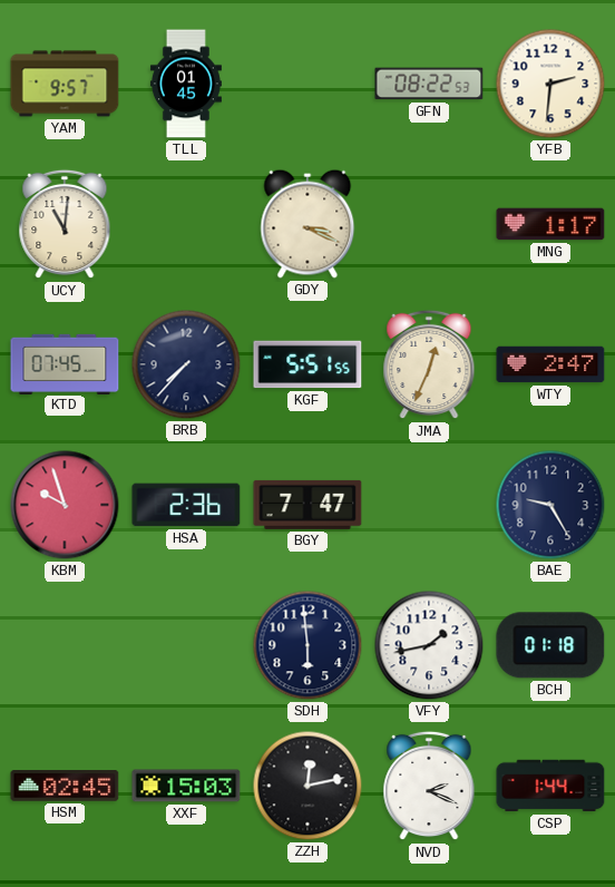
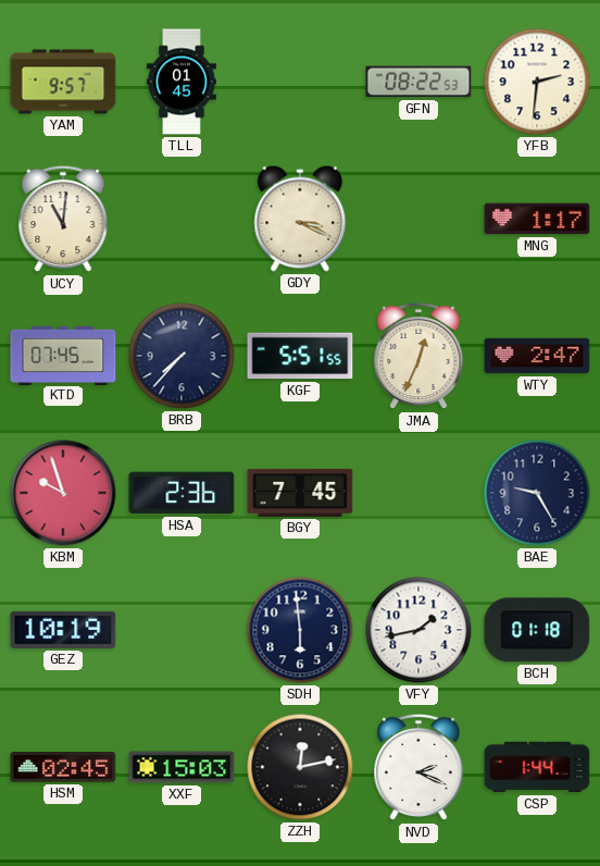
BGY: 7:47 -> 7:45
GEZ: none -> 10:19
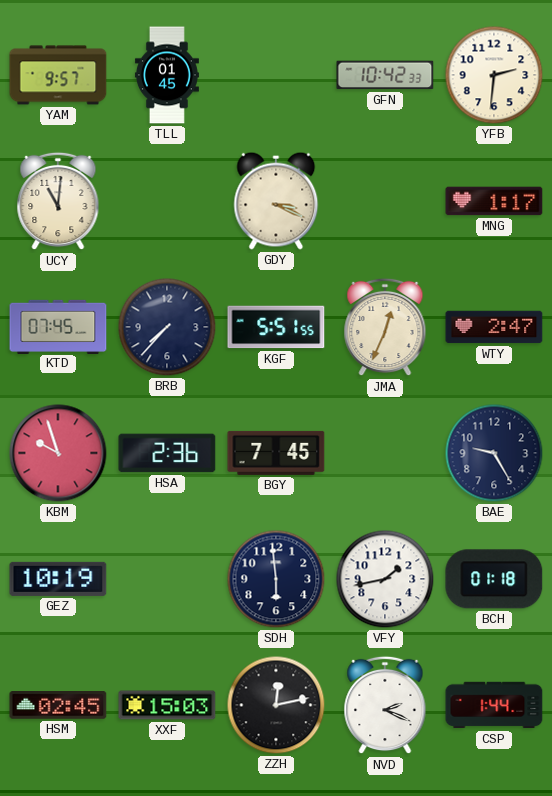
GFN: 08:22 -> 10:42
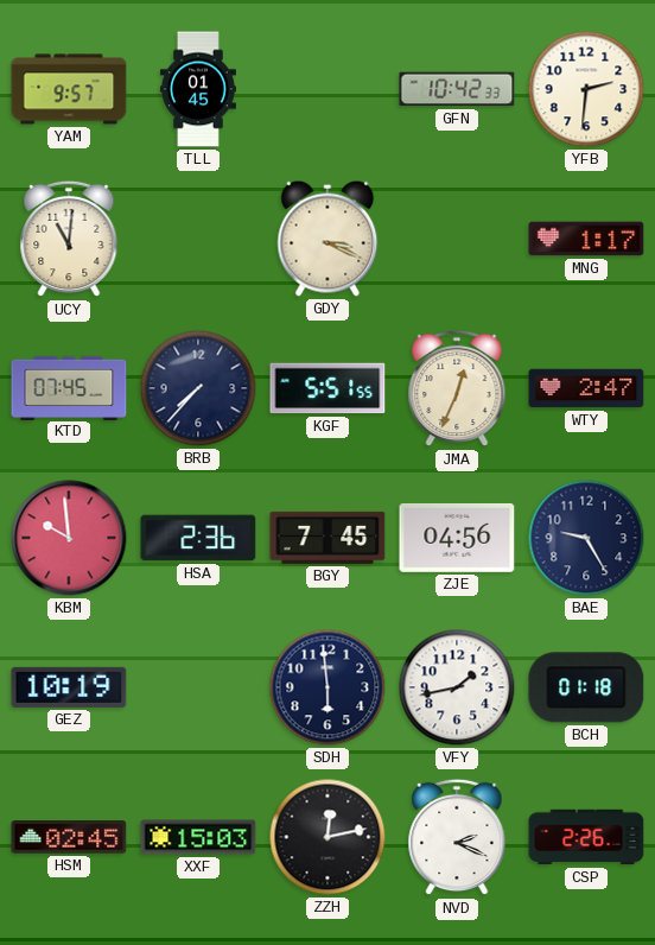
KBM: 9:57 -> 9:59
ZJE: none -> 04:56
CSP: 1:44 -> 2:26
